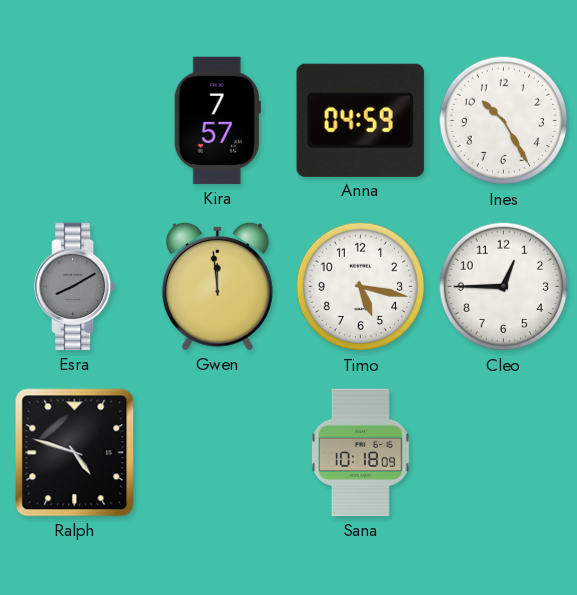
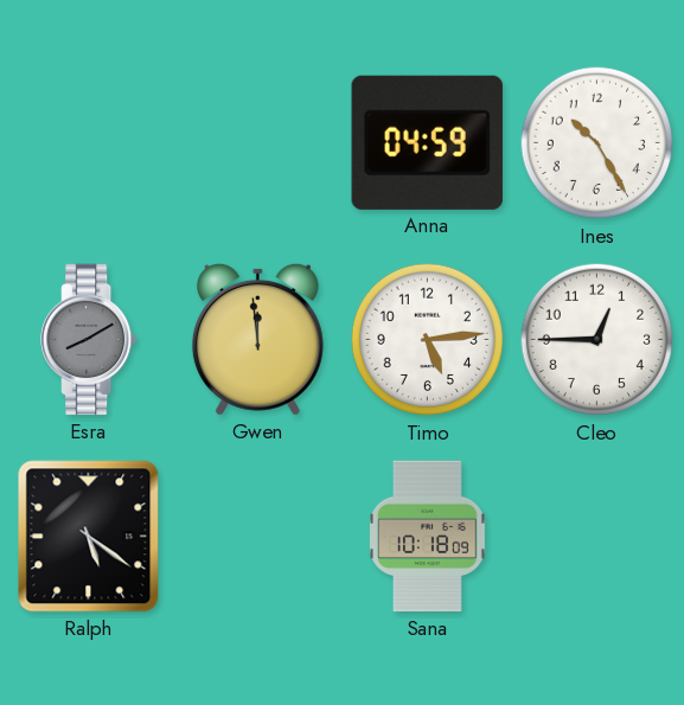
Kira: 7:57 -> none
Timo: 5:17 -> 5:14
Ralph: 4:48 -> 5:21
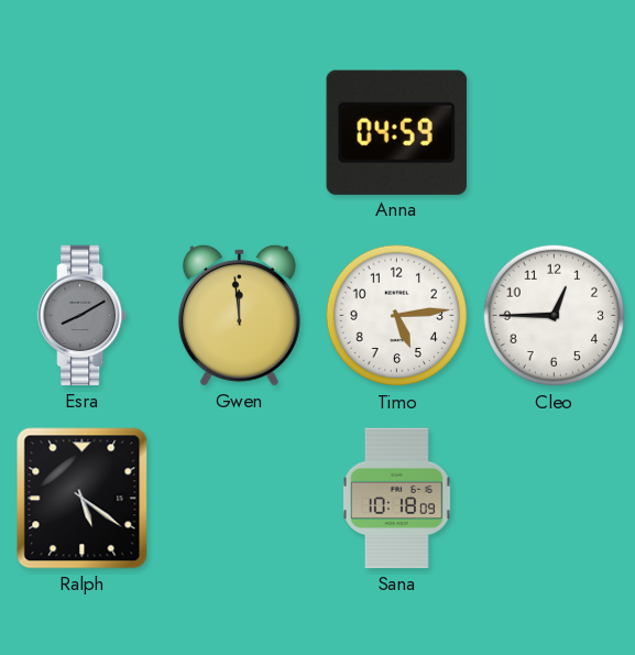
Ines: 10:25 -> none
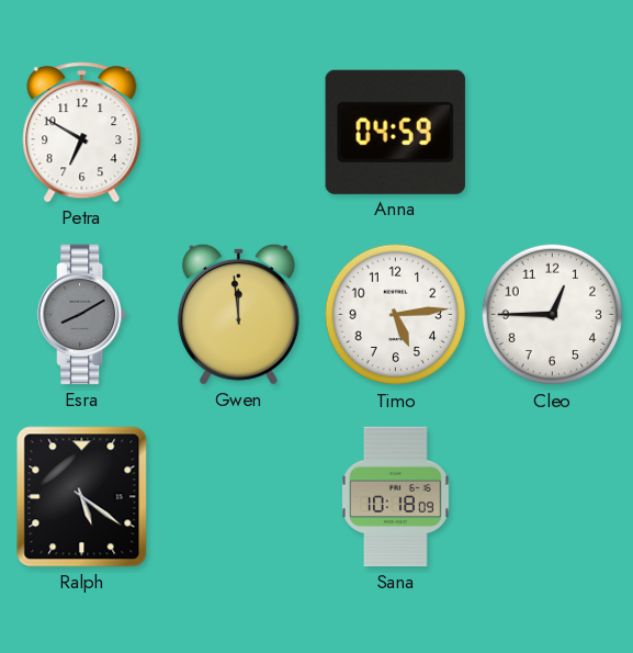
Petra: none -> 6:50
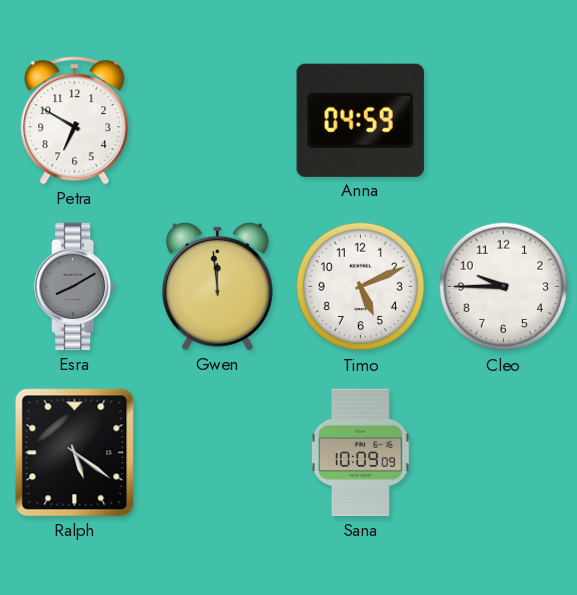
Timo: 5:14 -> 5:11
Cleo: 12:45 -> 9:45
Sana: 10:18 -> 10:09
